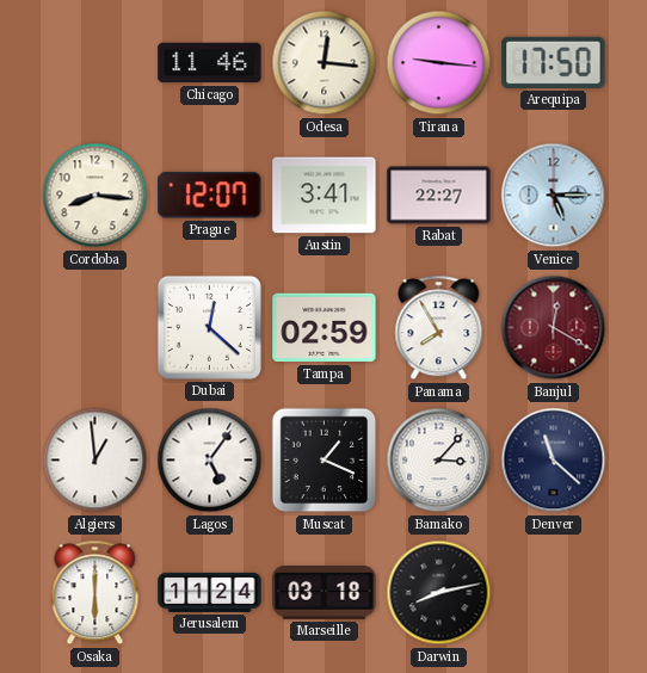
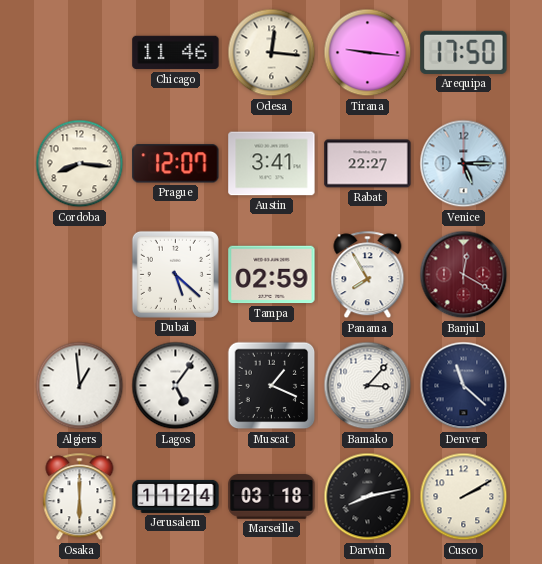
Dubai: 12:22 -> 5:22
Cusco: none -> 2:10
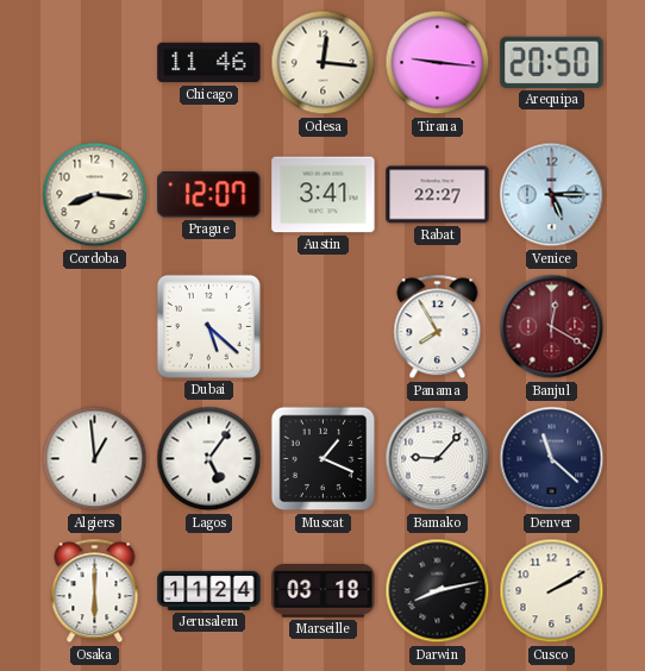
Arequipa: 17:50 -> 20:50
Tampa: 02:59 -> none
Bamako: 3:07 -> 9:07
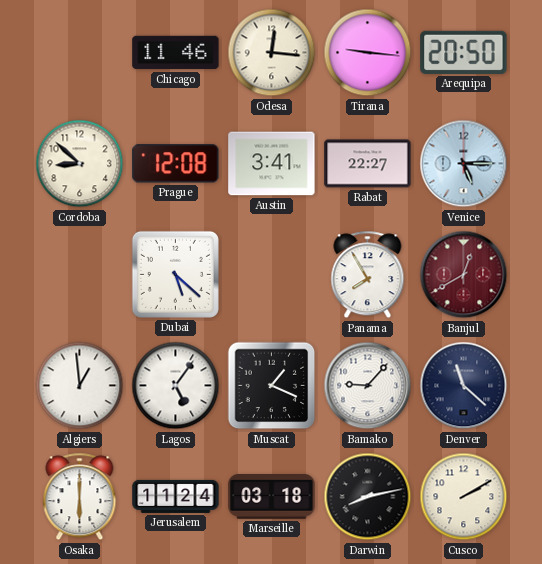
Cordoba: 8:16 -> 8:52
Prague: 12:07 -> 12:08
Banjul: 12:20 -> 12:40
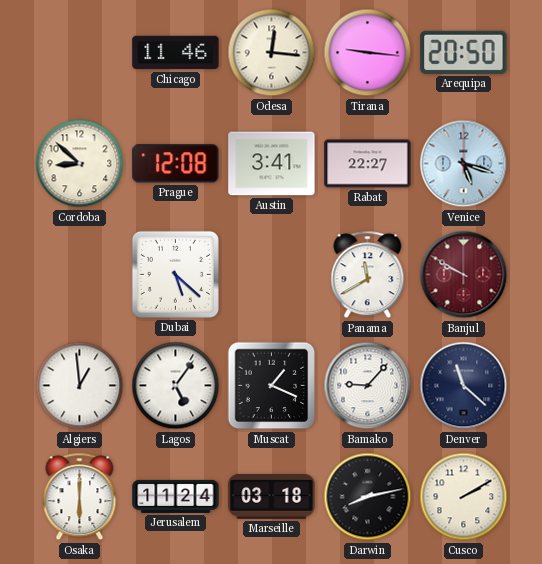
Venice: 5:15 -> 5:18
Panama: 7:55 -> 11:40
Banjul: 12:40 -> 9:50
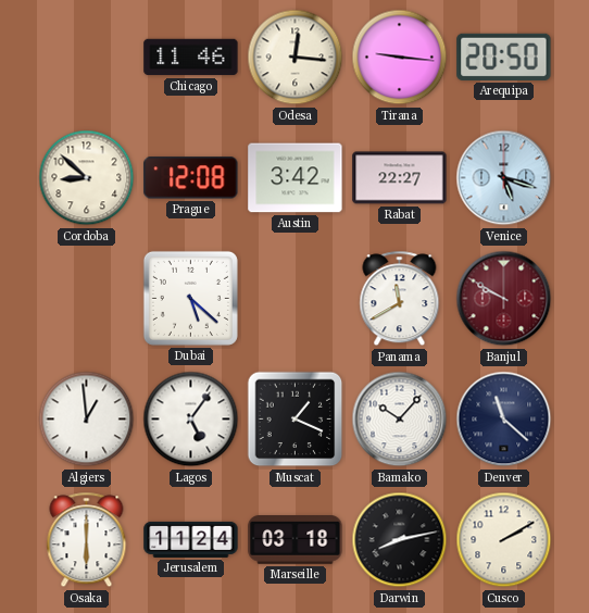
Austin: 3:41 -> 3:42
Bamako: 9:07 -> 10:07
